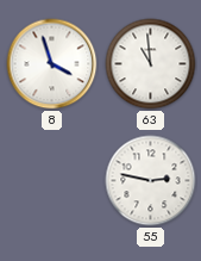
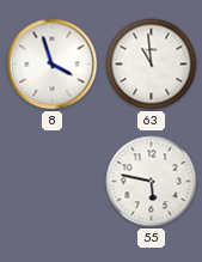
55: 2:47 -> 5:47
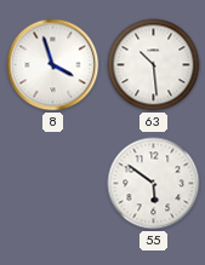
63: 10:59 -> 10:29
55: 5:47 -> 5:51
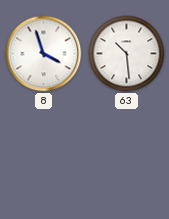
55: 5:51 -> none
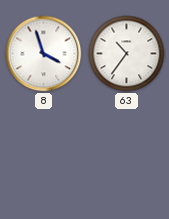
63: 10:29 -> 10:36
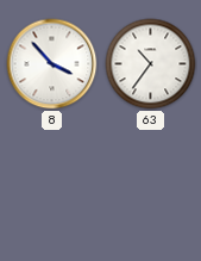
8: 3:57 -> 3:53
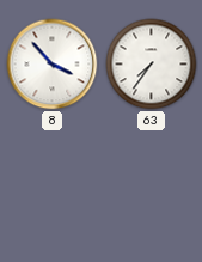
63: 10:36 -> 7:36
